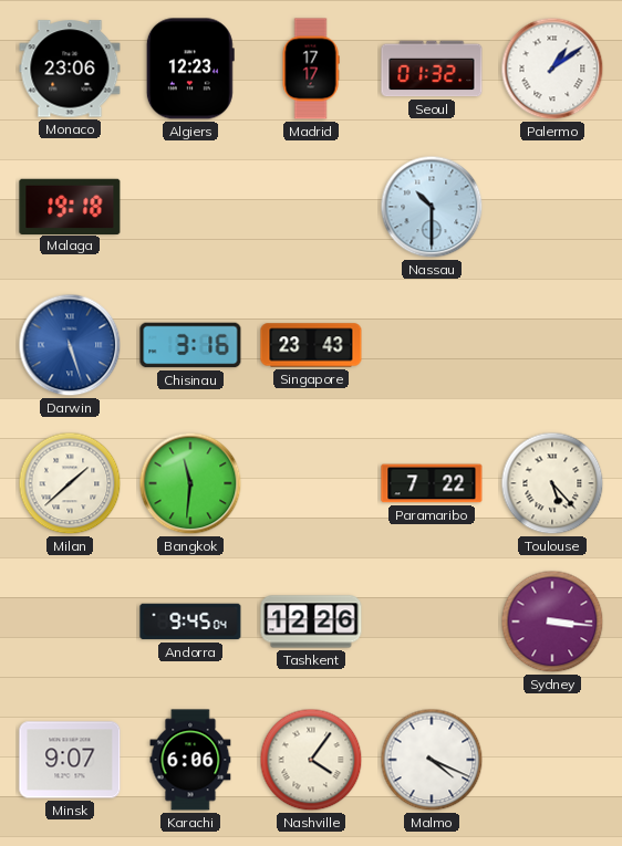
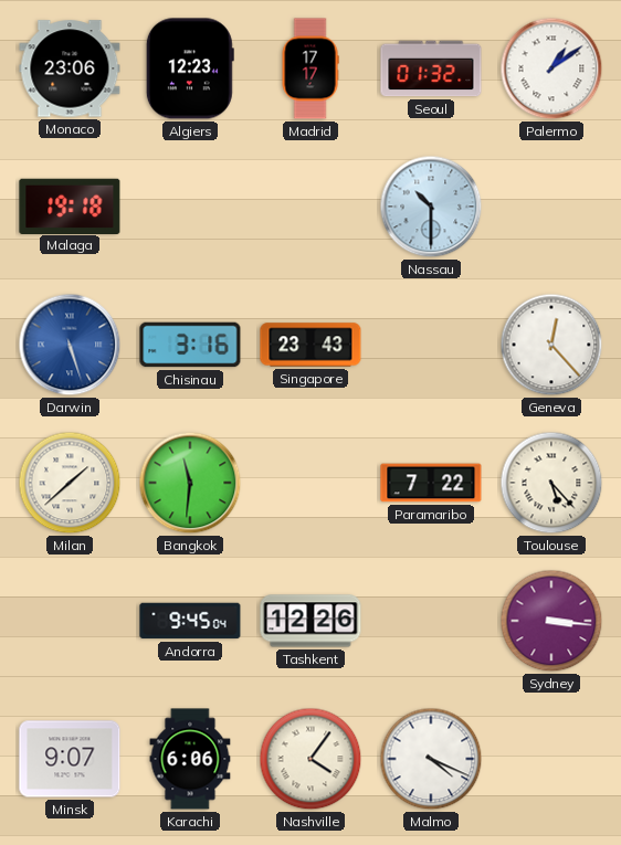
Geneva: none -> 12:23
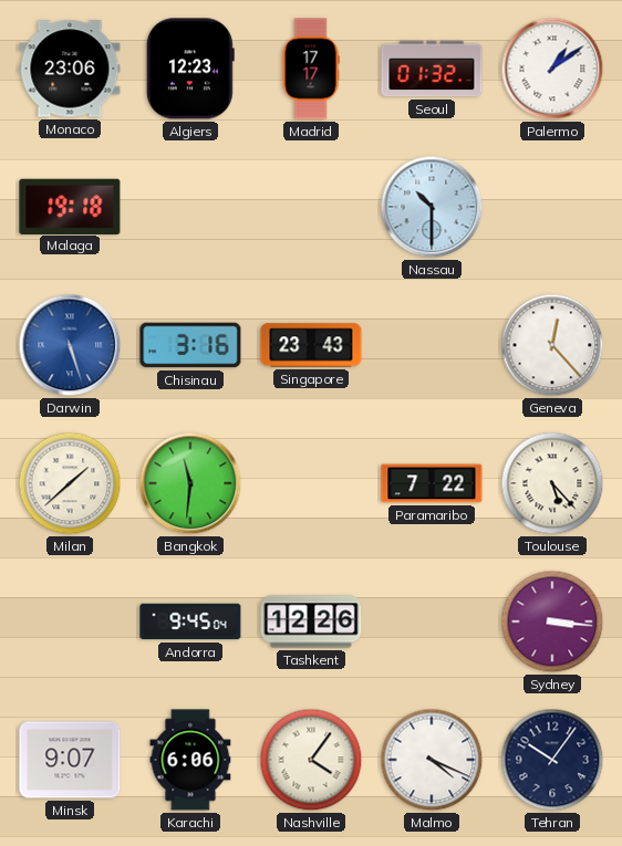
Tehran: none -> 10:06
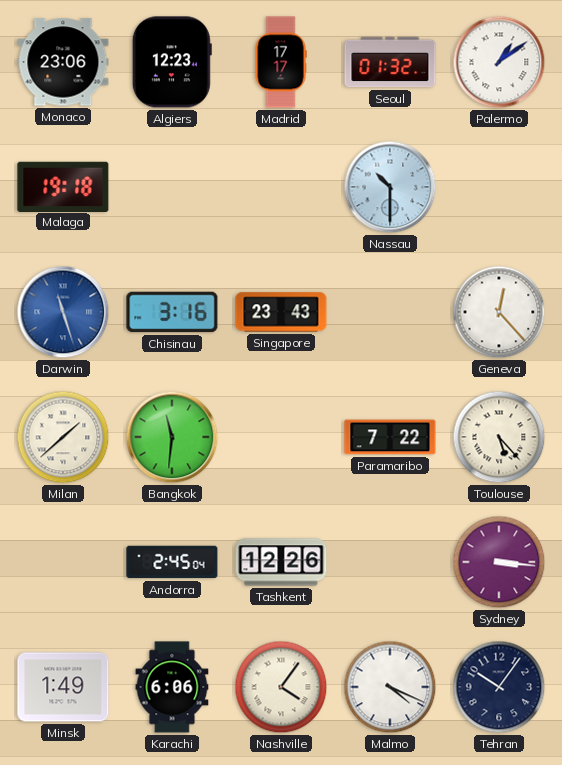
Darwin: 5:27 -> 11:27
Andorra: 9:45 -> 2:45
Minsk: 9:07 -> 1:49
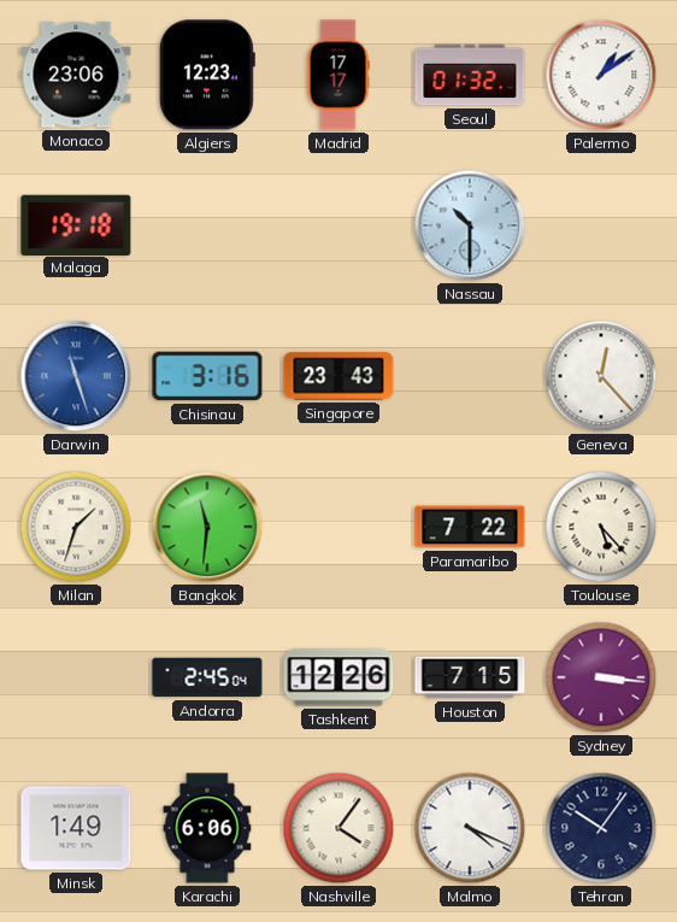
Milan: 1:38 -> 1:33
Houston: none -> 7:15
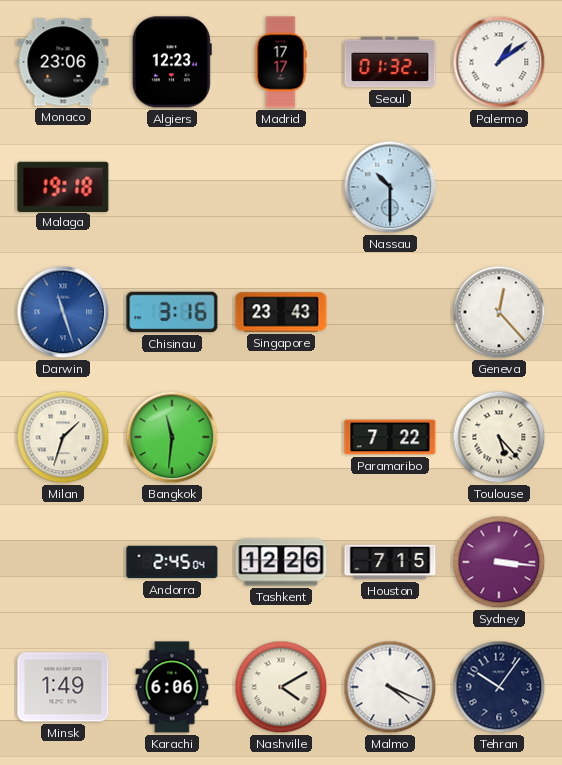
Nashville: 4:06 -> 4:10
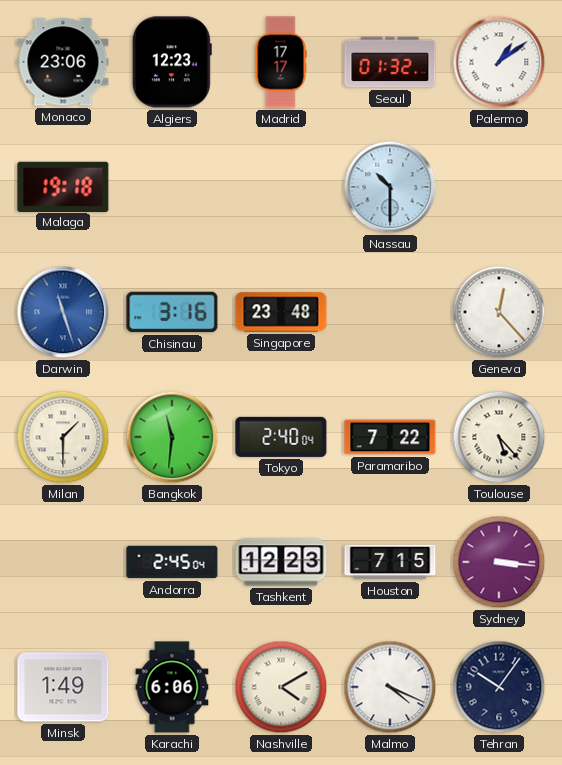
Singapore: 23:43 -> 23:48
Milan: 1:33 -> 1:30
Tokyo: none -> 2:40
Tashkent: 12:26 -> 12:23
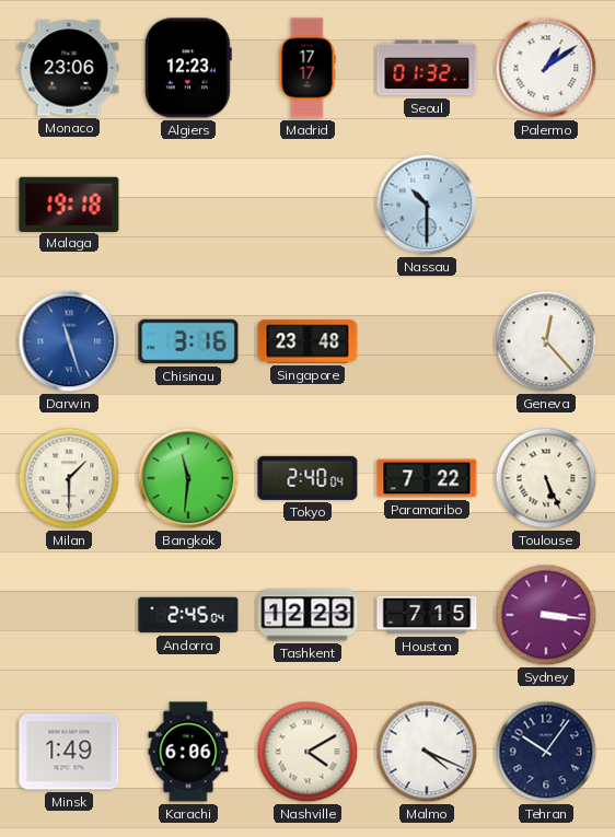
Toulouse: 5:23 -> 5:26
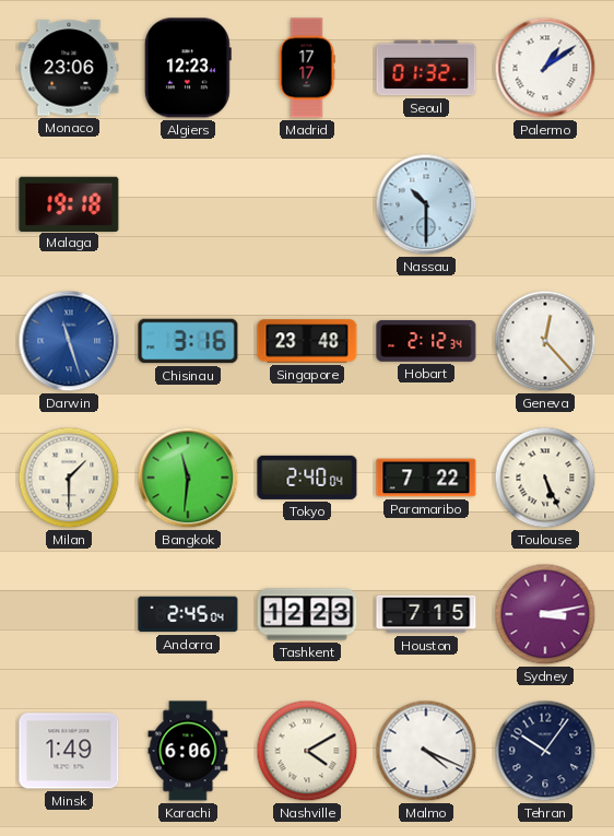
Hobart: none -> 2:12
Sydney: 3:16 -> 3:13
